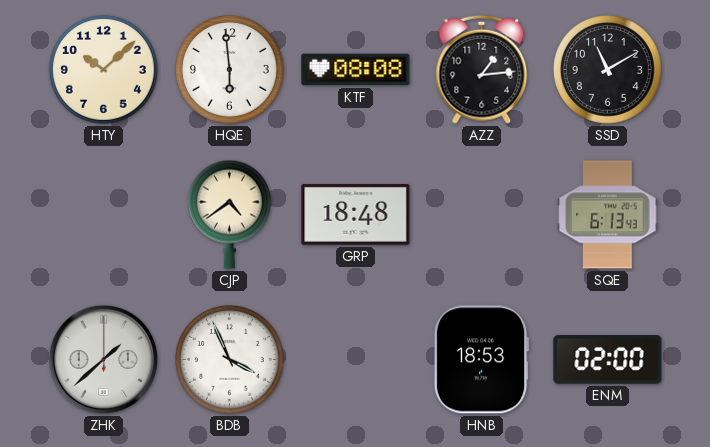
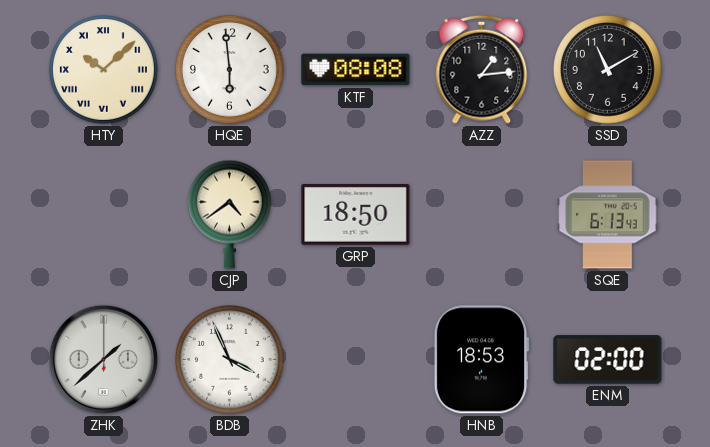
HTY numerals: Arabic -> Roman
GRP: 18:48 -> 18:50
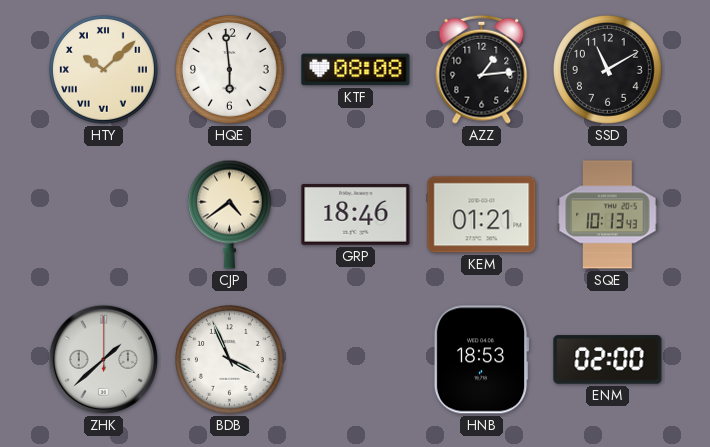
GRP: 18:50 -> 18:46
KEM: none -> 01:21
SQE: 6:13 -> 10:13
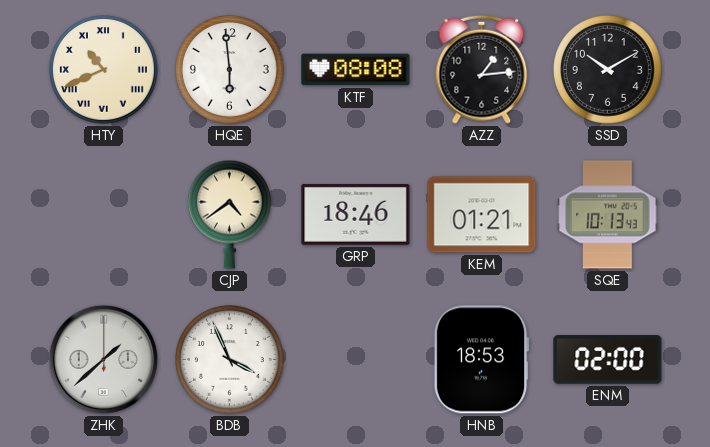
HTY: 10:08 -> 10:41
SSD: 11:10 -> 10:10
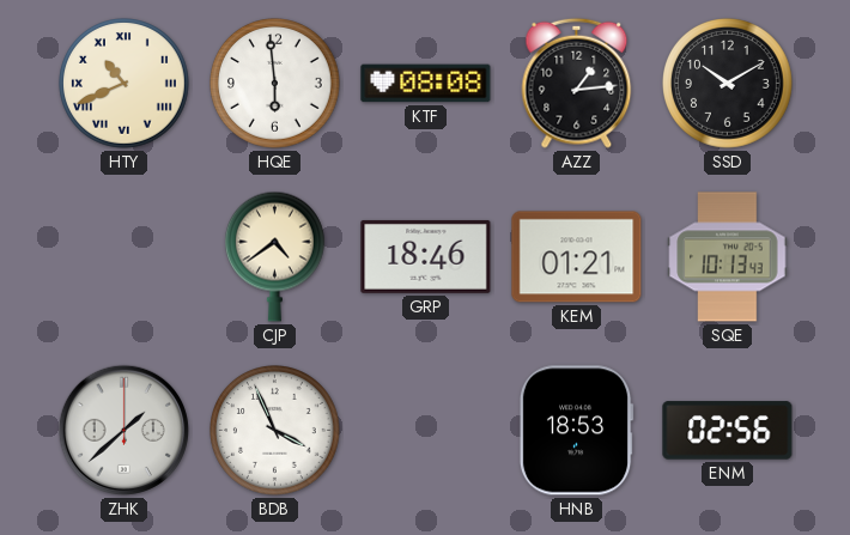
ENM: 02:00 -> 02:56
